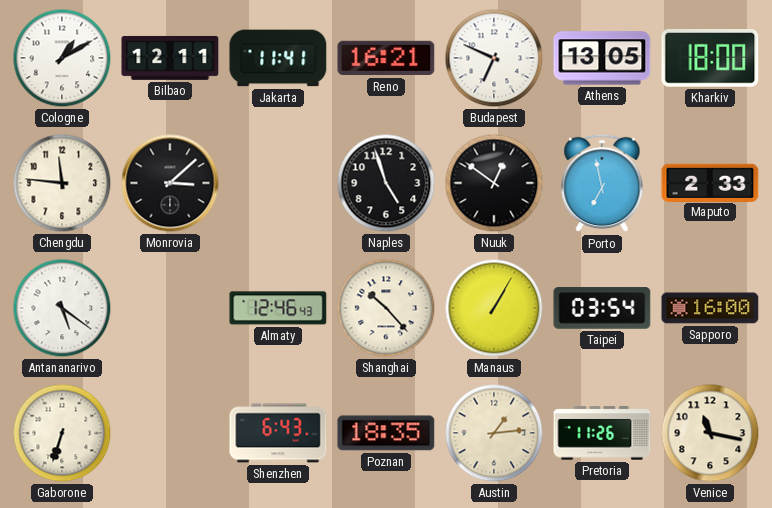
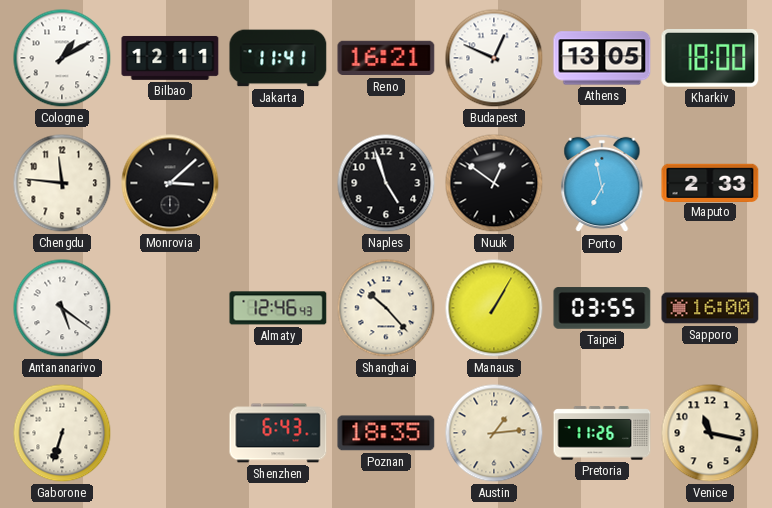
Budapest: 6:49 -> 12:49
Taipei: 03:54 -> 03:55
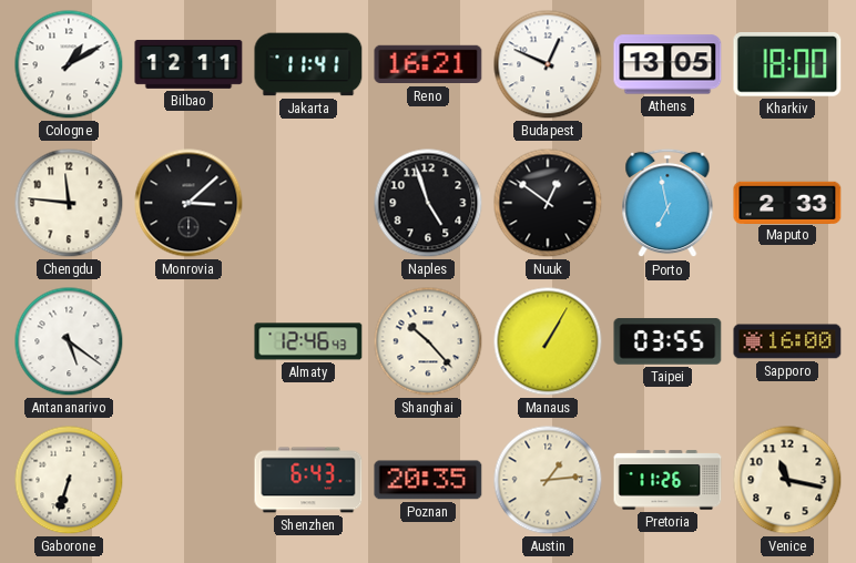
Poznan: 18:35 -> 20:35
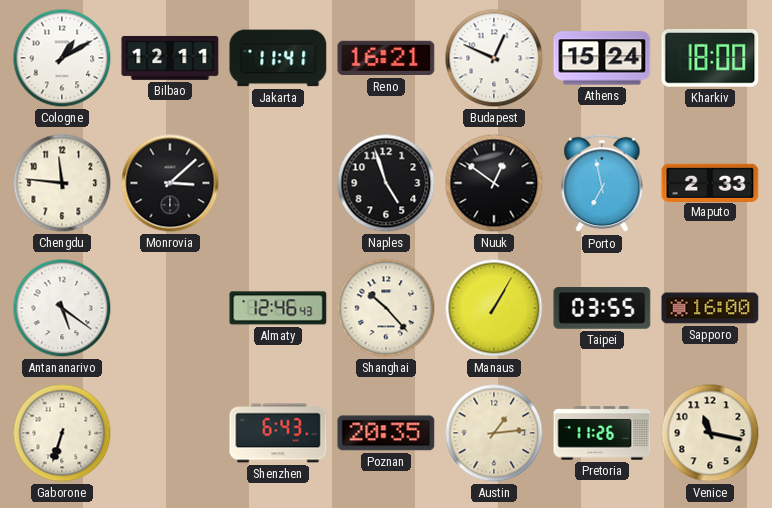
Athens: 13:05 -> 15:24
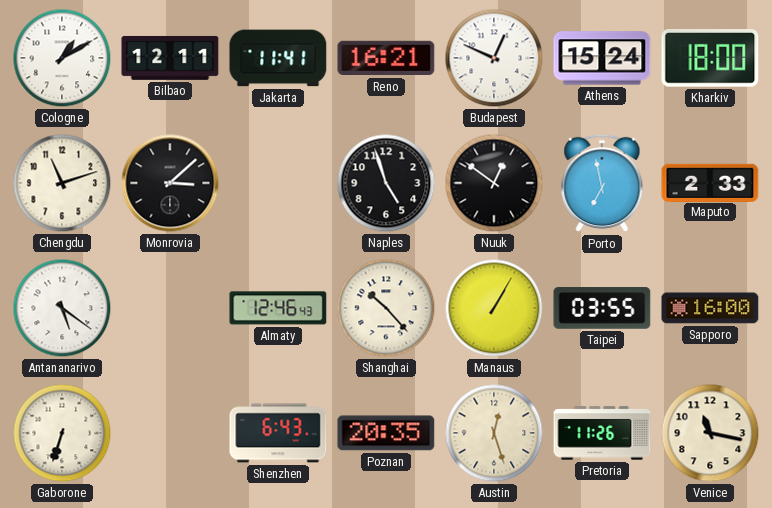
Chengdu: 11:46 -> 11:12
Austin: 1:14 -> 12:27
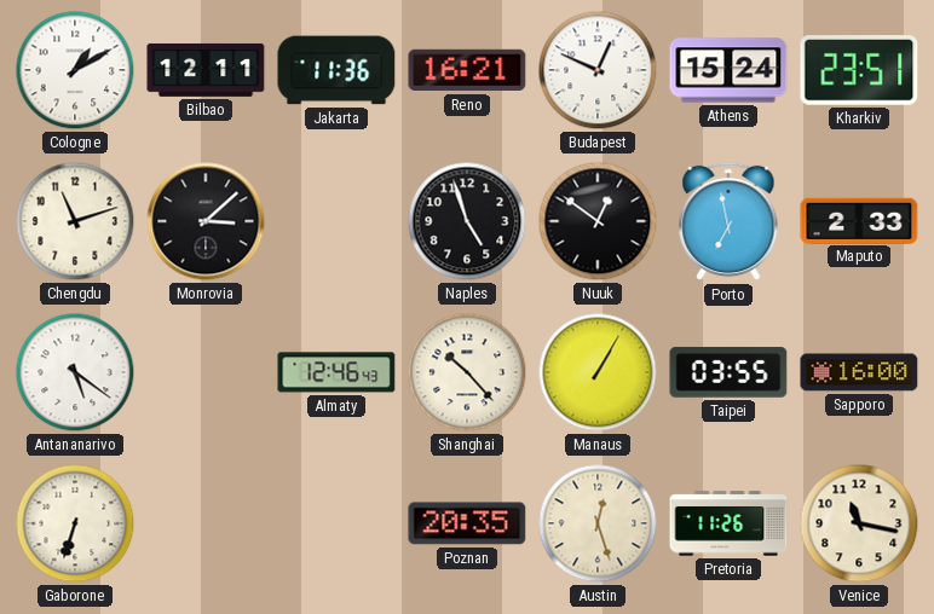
Jakarta: 11:41 -> 11:36
Kharkiv: 18:00 -> 23:51
Shenzhen: 6:43 -> none
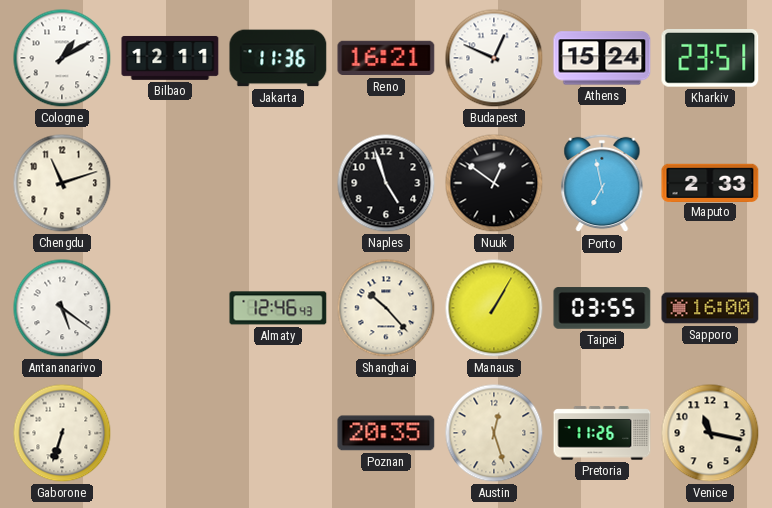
Monrovia: 3:08 -> none
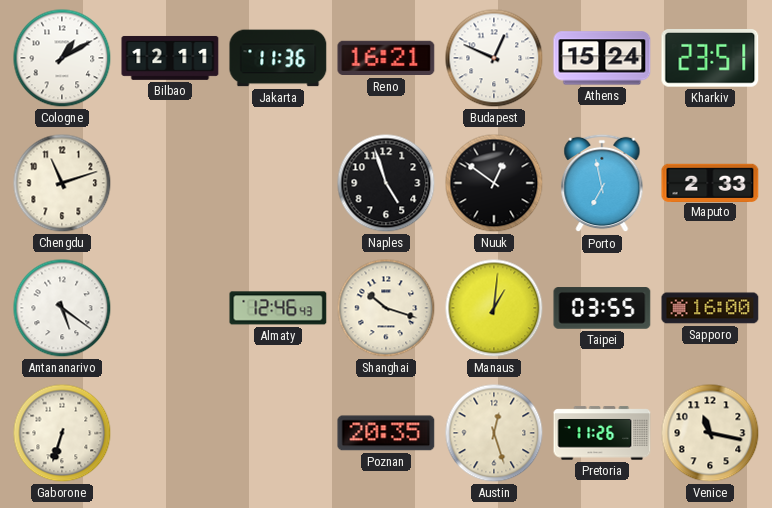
Shanghai: 10:23 -> 10:18
Manaus: 1:05 -> 1:01
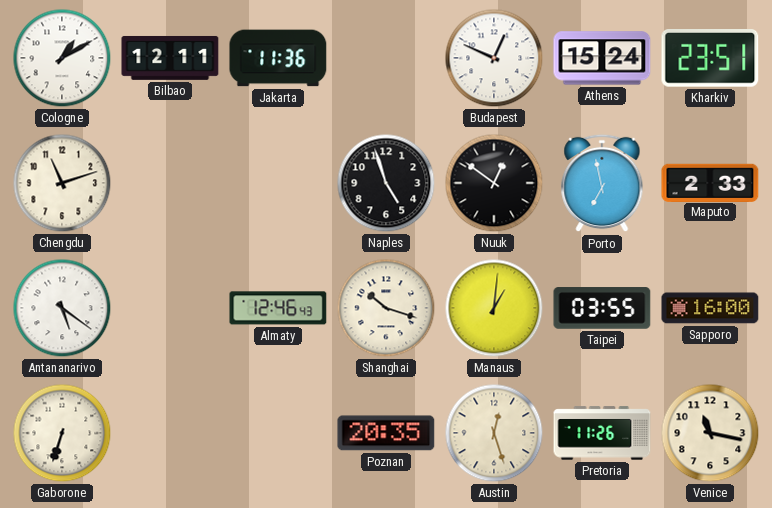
Reno: 16:21 -> none
